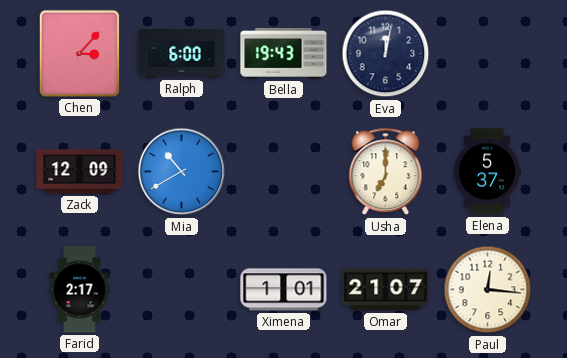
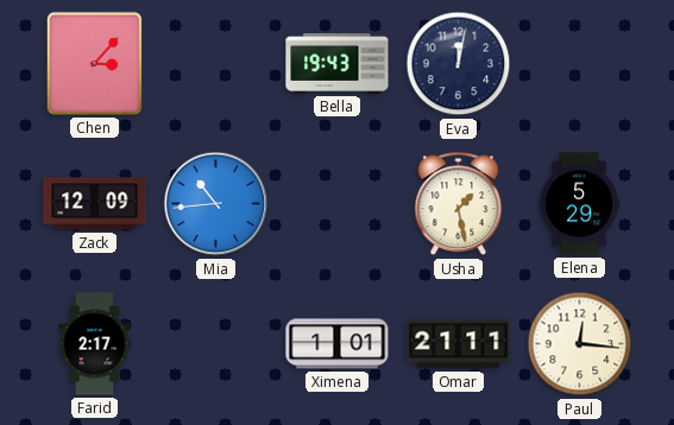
Ralph: 6:00 -> none
Mia: 10:40 -> 10:44
Usha: 7:00 -> 1:28
Elena: 5:37 -> 5:29
Omar: 21:07 -> 21:11
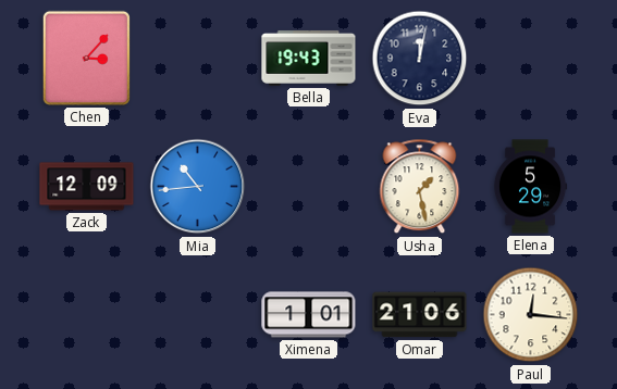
Farid: 2:17 -> none
Omar: 21:11 -> 21:06
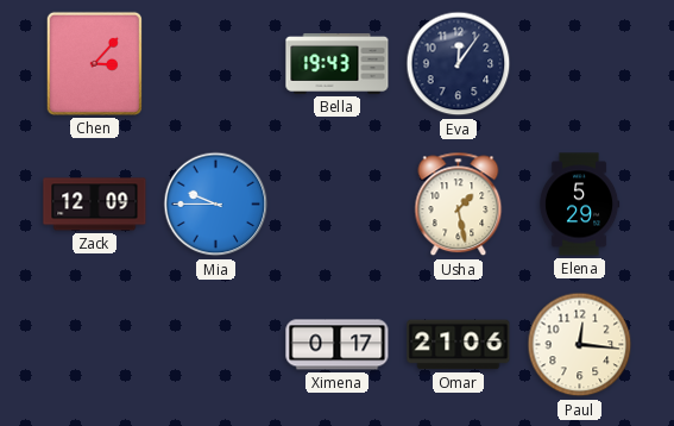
Eva: 12:02 -> 12:06
Mia: 10:44 -> 9:45
Ximena: 1:01 -> 0:17
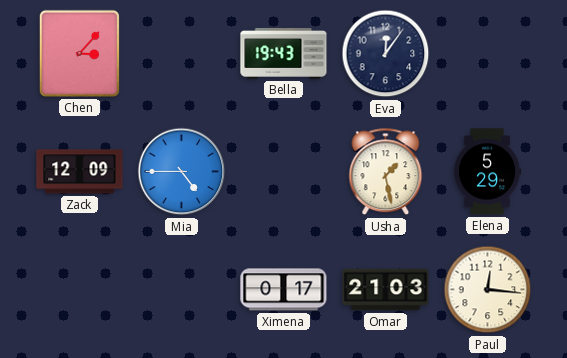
Mia: 9:45 -> 4:45
Omar: 21:06 -> 21:03
